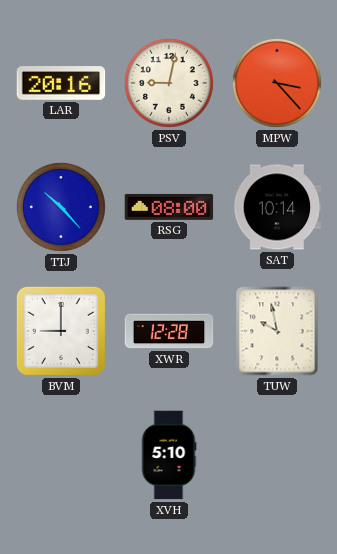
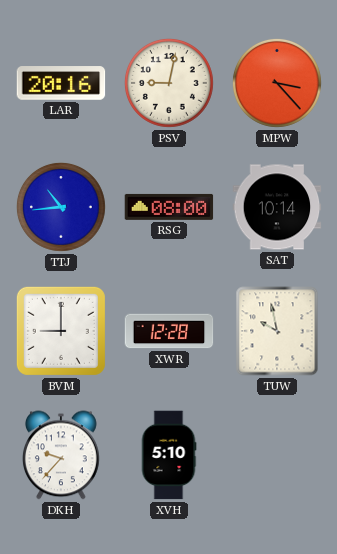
TTJ: 10:23 -> 10:44
DKH: none -> 9:37
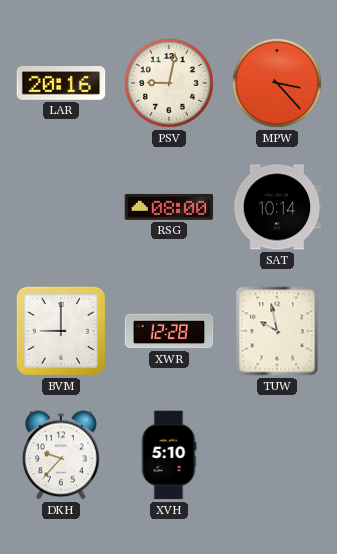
TTJ: 10:44 -> none
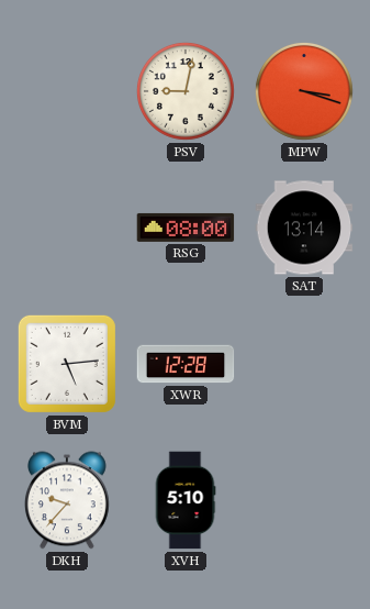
LAR: 20:16 -> none
MPW: 3:23 -> 3:18
SAT: 10:14 -> 13:14
BVM: 9:00 -> 5:14
TUW: 9:58 -> none
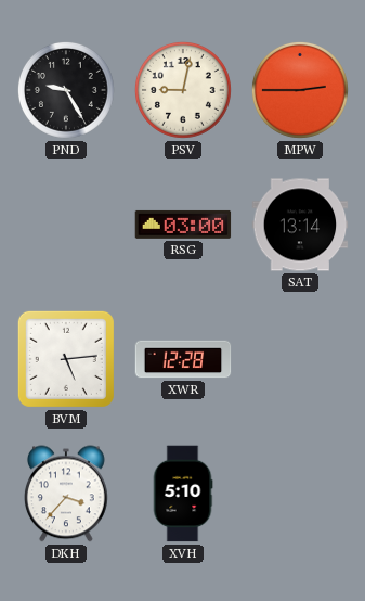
PND: none -> 9:25
MPW: 3:18 -> 2:45
RSG: 08:00 -> 03:00
DKH: 9:37 -> 3:37
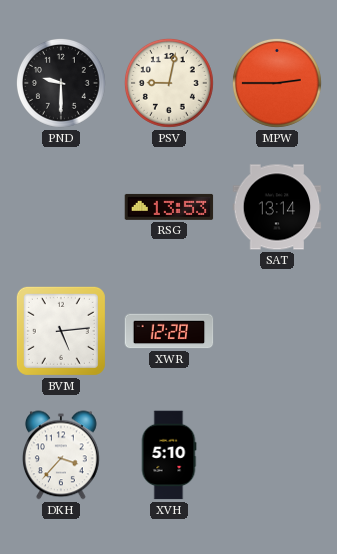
PND: 9:25 -> 9:30
RSG: 03:00 -> 13:53
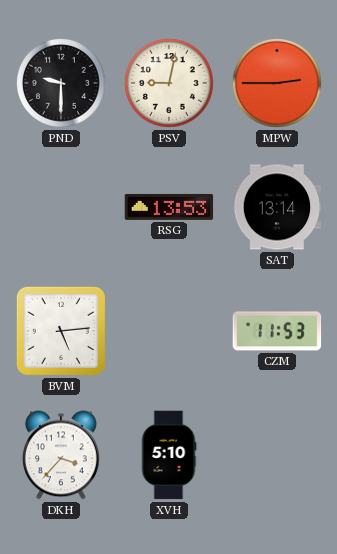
XWR: 12:28 -> none
CZM: none -> 11:53
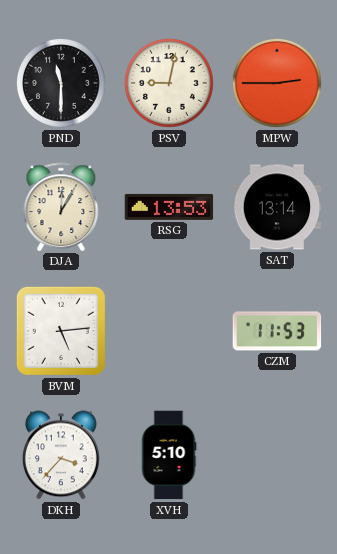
PND: 9:30 -> 11:30
DJA: none -> 12:05
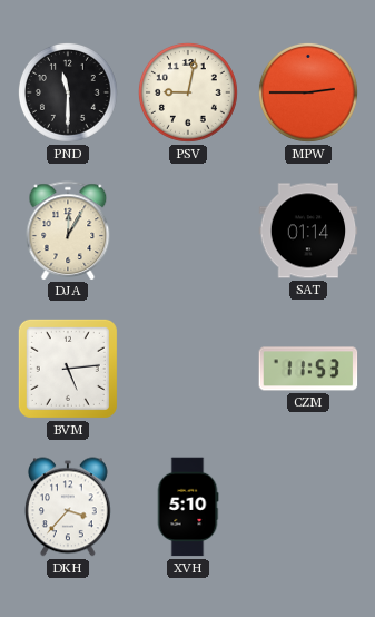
RSG: 13:53 -> none
SAT: 13:14 -> 01:14
